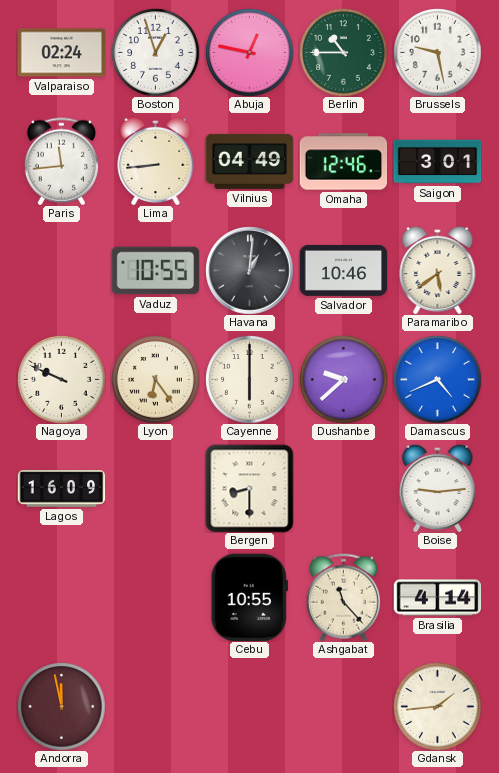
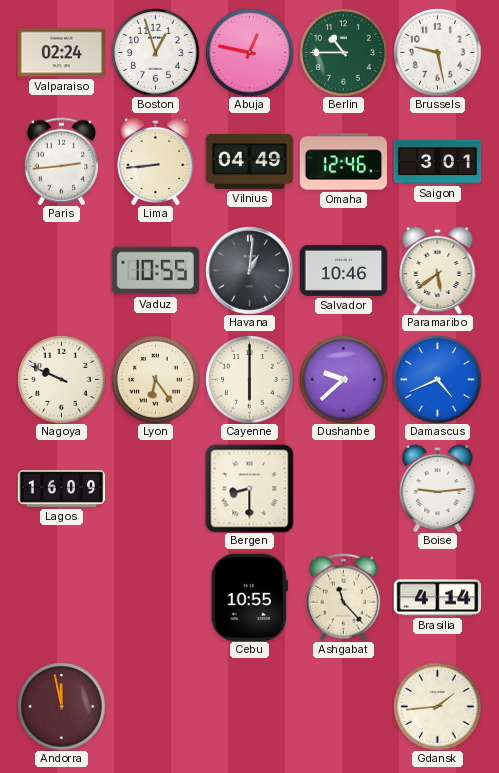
Paris: 11:44 -> 2:44
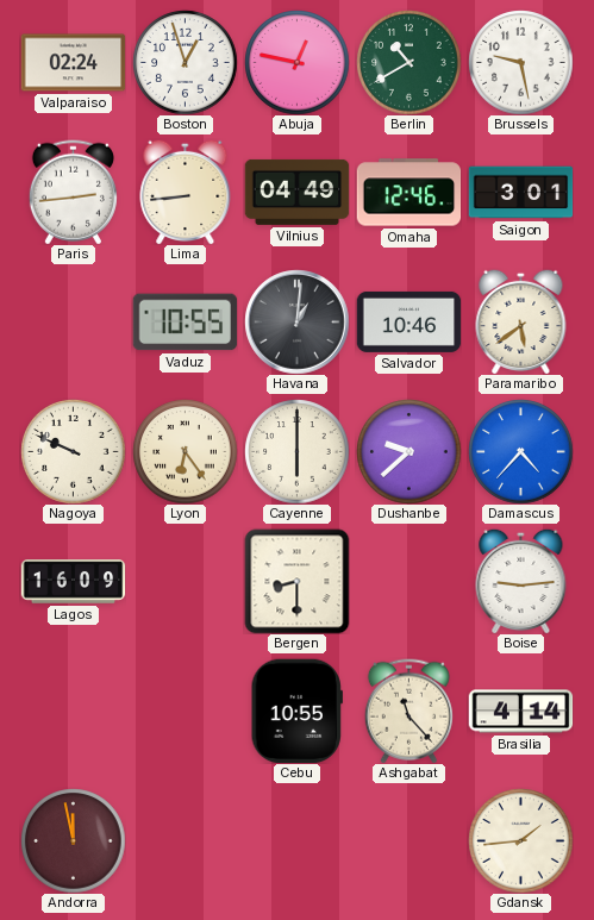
Berlin: 10:45 -> 10:40
Damascus: 4:41 -> 4:37
